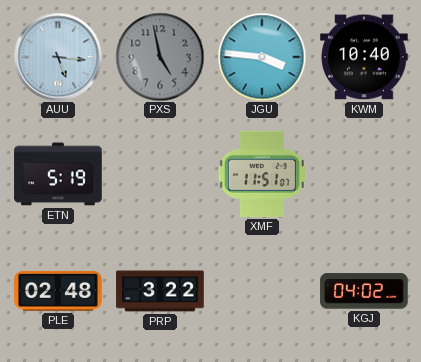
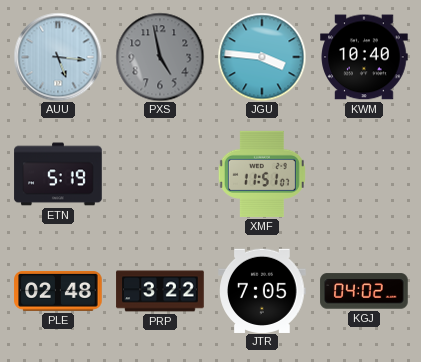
JTR: none -> 7:05
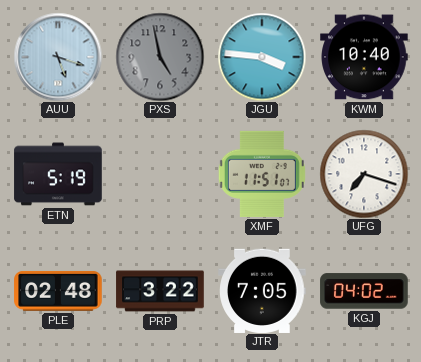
AUU: 5:16 -> 5:18
UFG: none -> 7:18
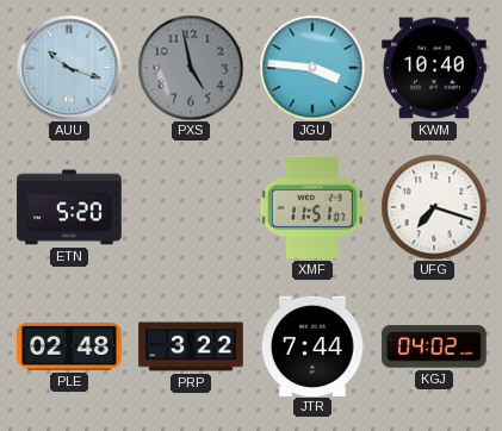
AUU: 5:18 -> 10:18
ETN: 5:19 -> 5:20
JTR: 7:05 -> 7:44
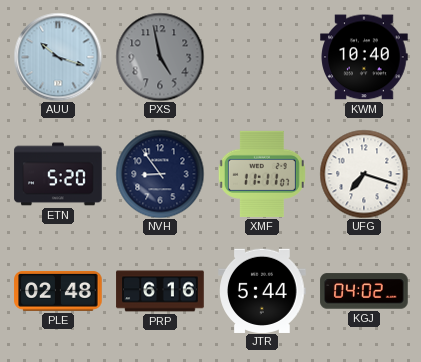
JGU: 3:46 -> none
NVH: none -> 8:54
XMF: 11:51 -> 11:11
PRP: 3:22 -> 6:16
JTR: 7:44 -> 5:44
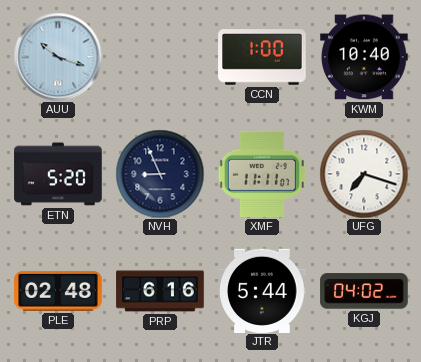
PXS: 4:58 -> none
CCN: none -> 1:00
NVH: 8:54 -> 8:56
